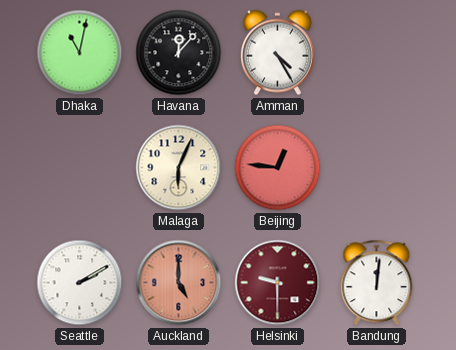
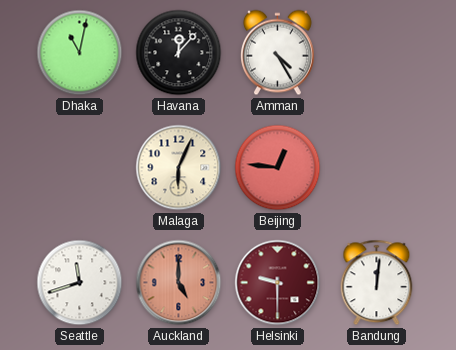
Seattle: 2:10 -> 11:42
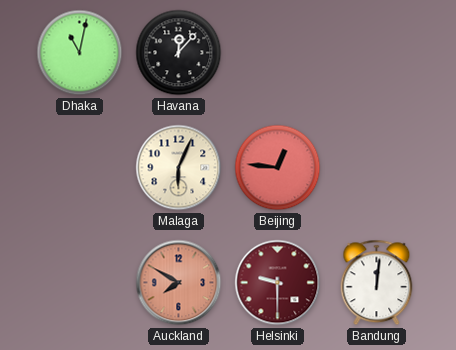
Amman: 4:25 -> none
Seattle: 11:42 -> none
Auckland: 5:00 -> 7:50
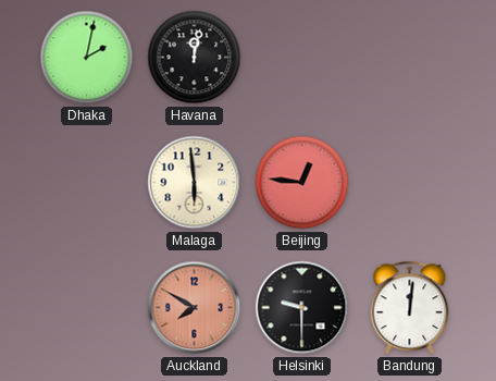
Dhaka: 11:02 -> 2:02
Havana: 12:07 -> 12:02
Malaga: 6:04 -> 5:59
Helsinki dial: burgundy -> black
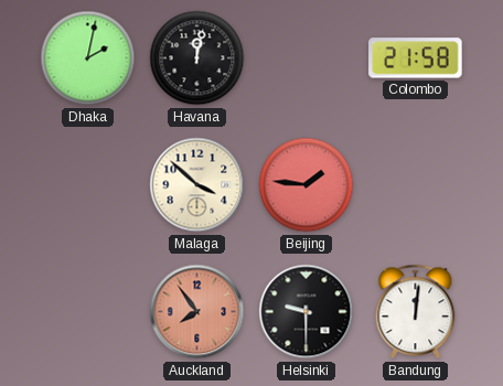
Colombo: none -> 21:58
Malaga: 5:59 -> 3:52
Beijing: 12:46 -> 1:46
Auckland: 7:50 -> 7:54
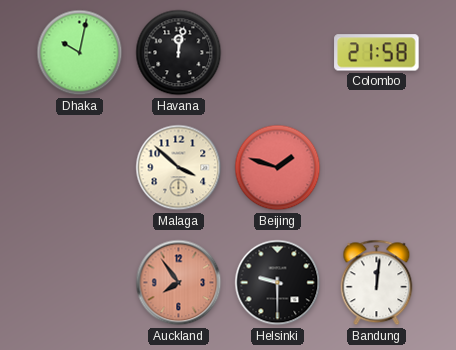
Dhaka: 2:02 -> 10:02
Beijing: 1:46 -> 1:48
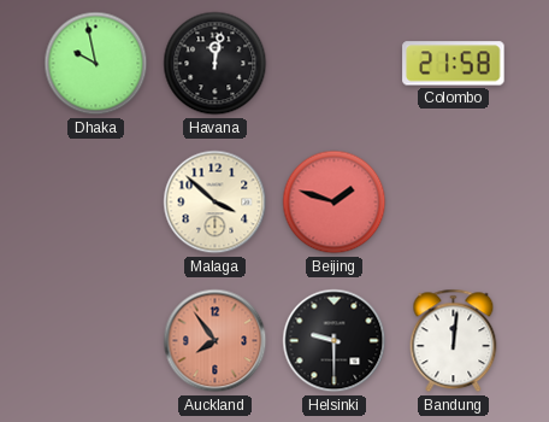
Dhaka: 10:02 -> 9:58
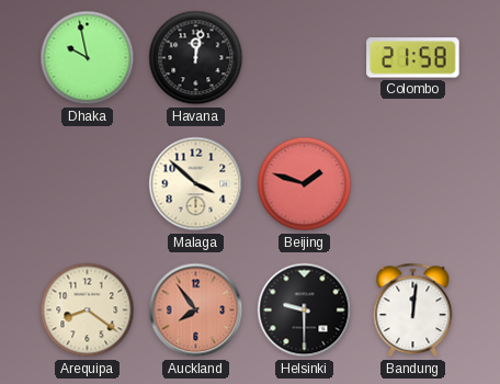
Arequipa: none -> 8:21
